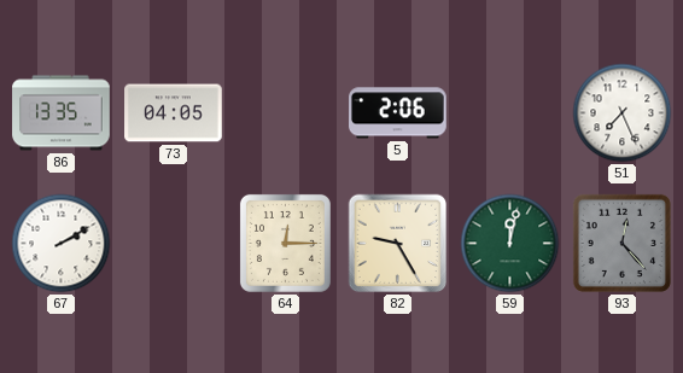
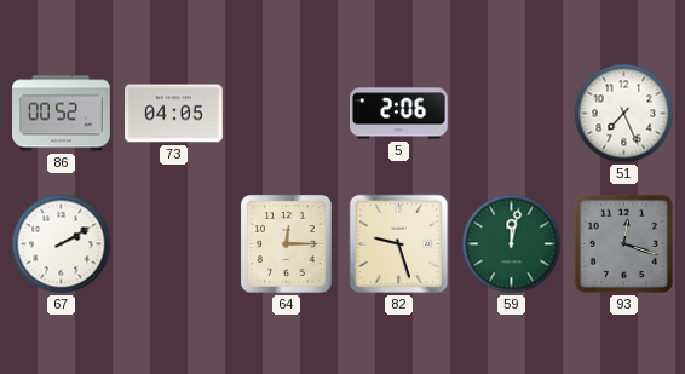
86: 13:35 -> 00:52
82: 9:25 -> 9:27
93: 12:23 -> 12:18
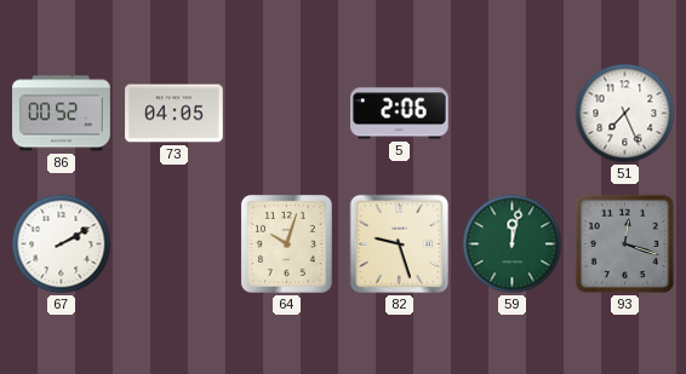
64: 12:15 -> 10:03
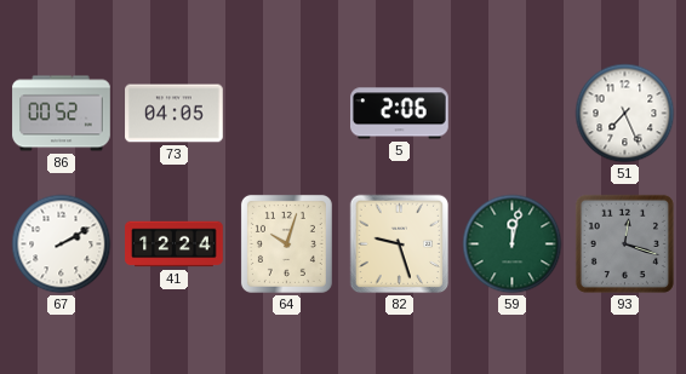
41: none -> 12:24
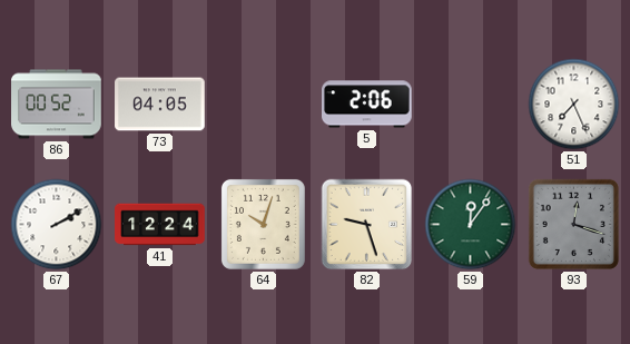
59: 12:02 -> 12:06
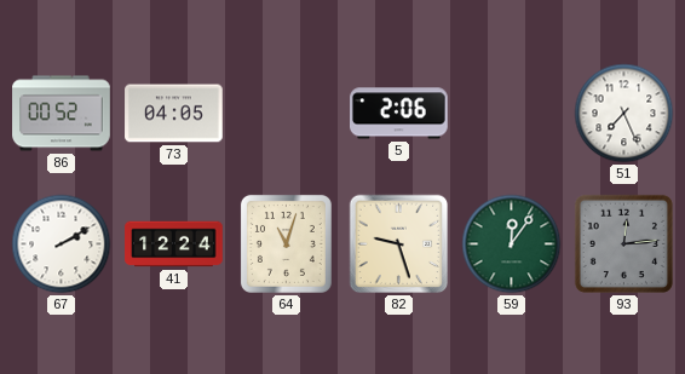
64: 10:03 -> 11:03
93: 12:18 -> 12:14
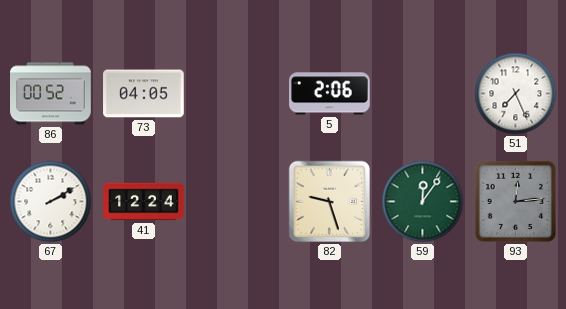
64: 11:03 -> none
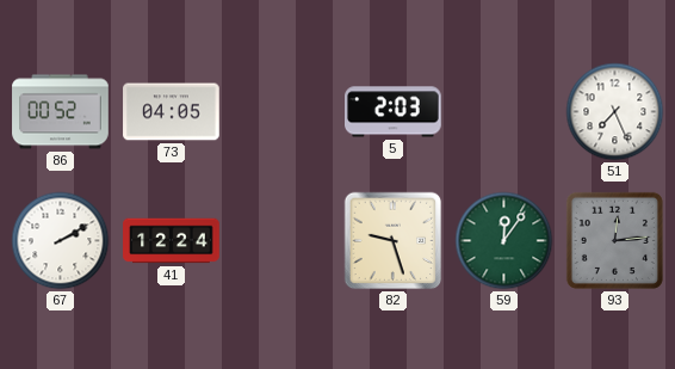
5: 2:06 -> 2:03
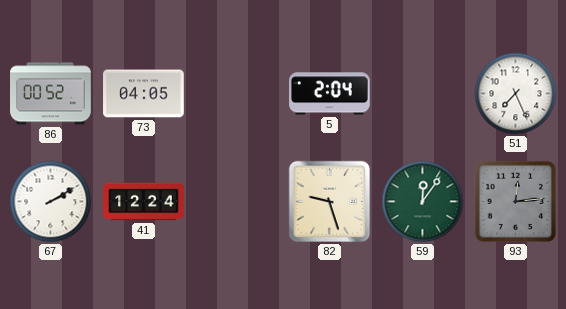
5: 2:03 -> 2:04
